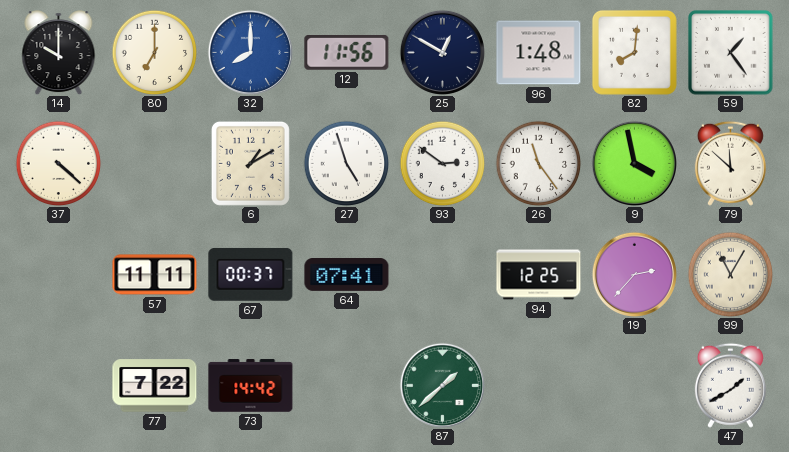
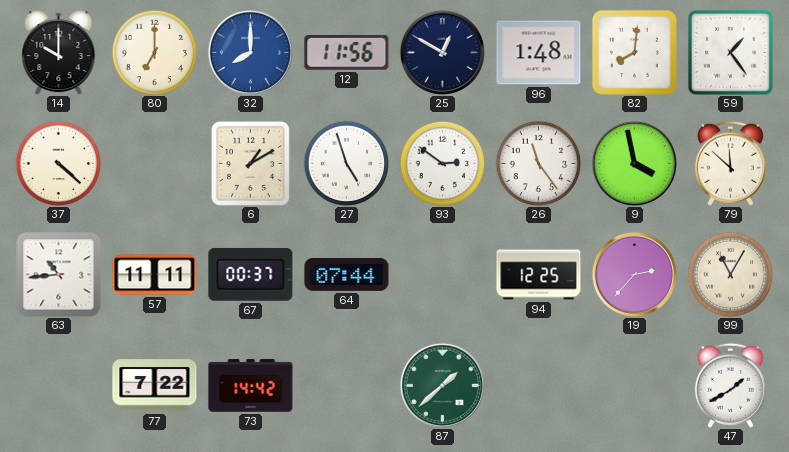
63: none -> 10:44
64: 07:41 -> 07:44
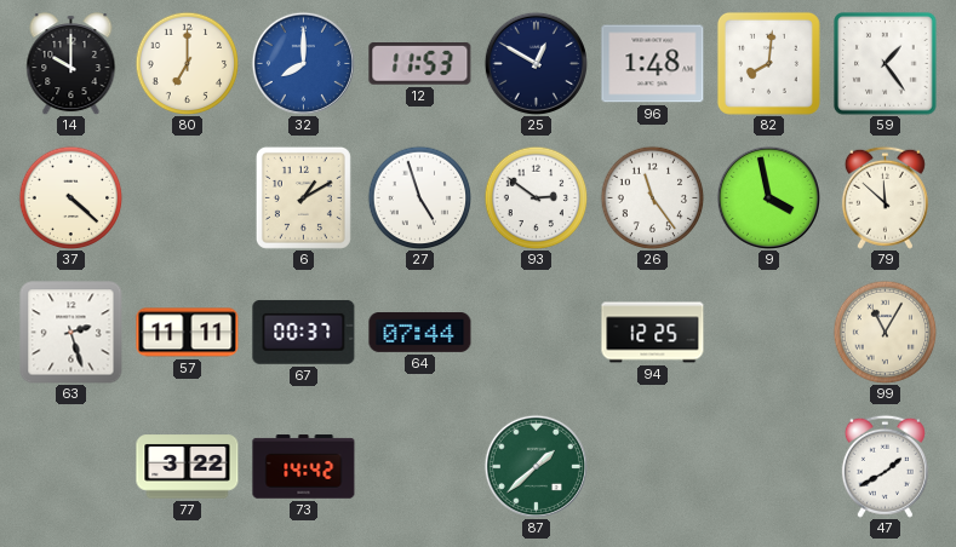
12: 11:56 -> 11:53
63: 10:44 -> 2:27
19: 2:37 -> none
77: 7:22 -> 3:22
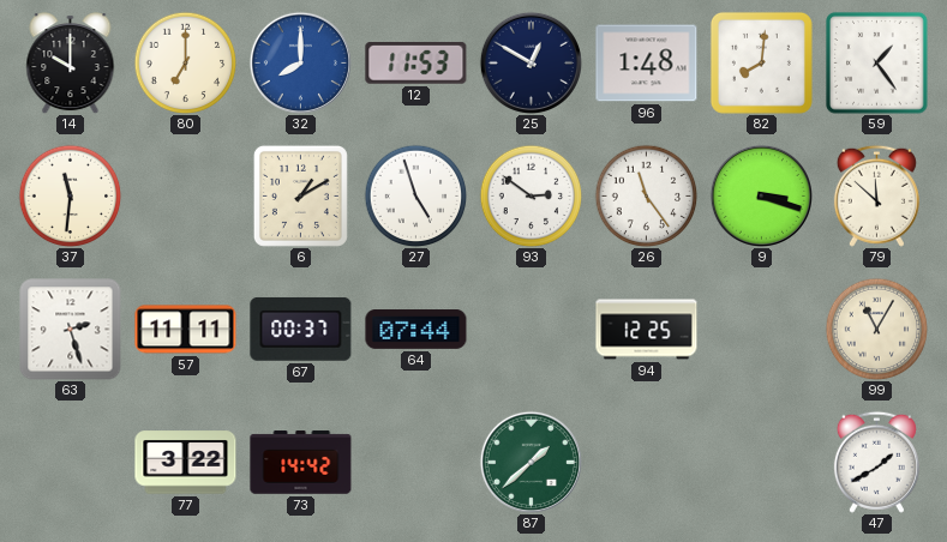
37: 4:22 -> 11:31
9: 3:58 -> 3:18
